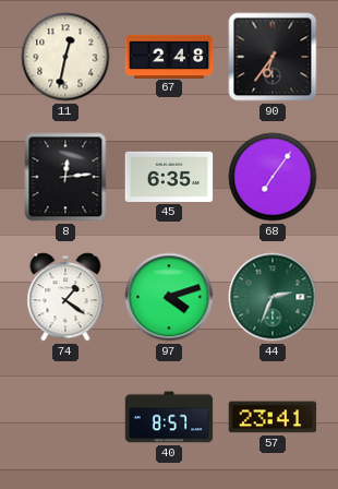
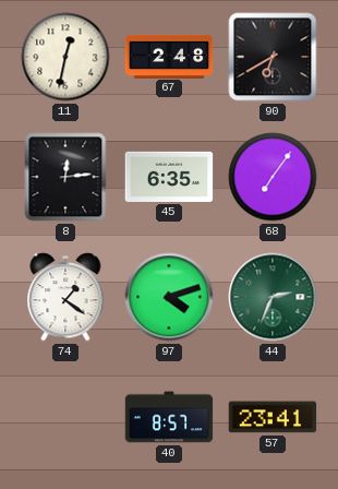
90: 6:36 -> 6:40
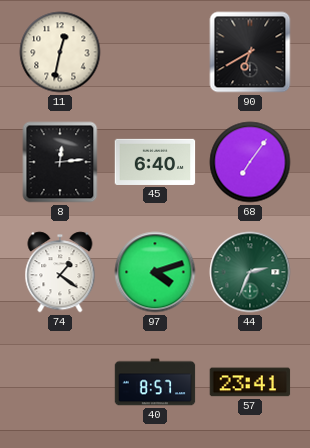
67: 2:48 -> none
45: 6:35 -> 6:40
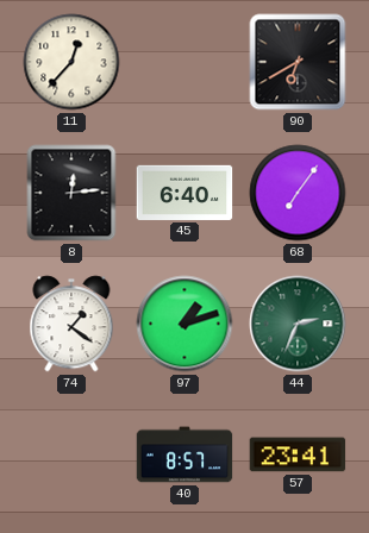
11: 12:32 -> 12:37
97: 4:12 -> 1:12
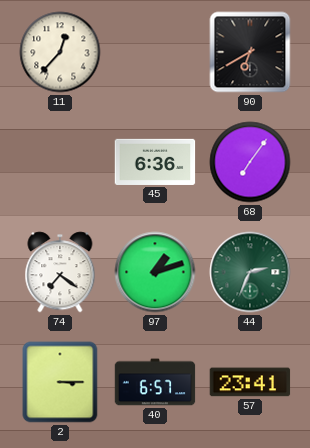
8: 12:14 -> none
45: 6:40 -> 6:36
74: 1:21 -> 7:21
2: none -> 3:15
40: 8:57 -> 6:57
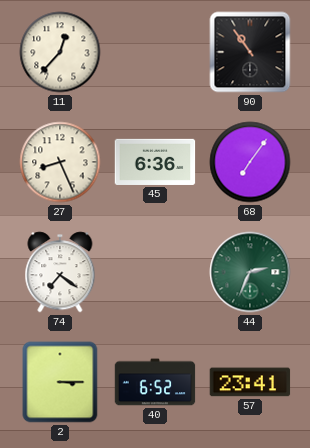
90: 6:40 -> 10:54
27: none -> 8:26
97: 1:12 -> none
40: 6:57 -> 6:52
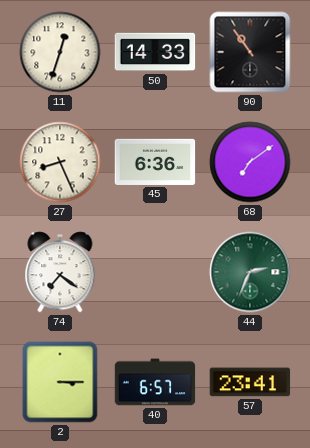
11: 12:37 -> 12:33
50: none -> 14:33
68: 7:06 -> 7:09
40: 6:52 -> 6:57
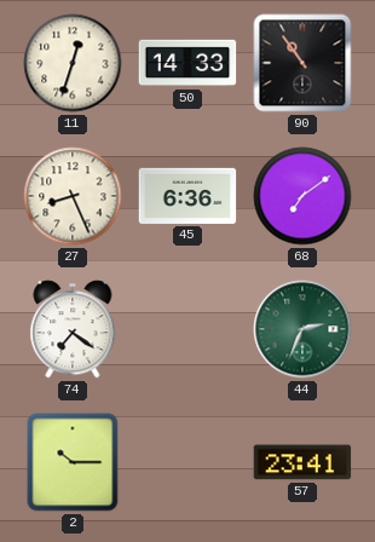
2: 3:15 -> 10:15
40: 6:57 -> none
